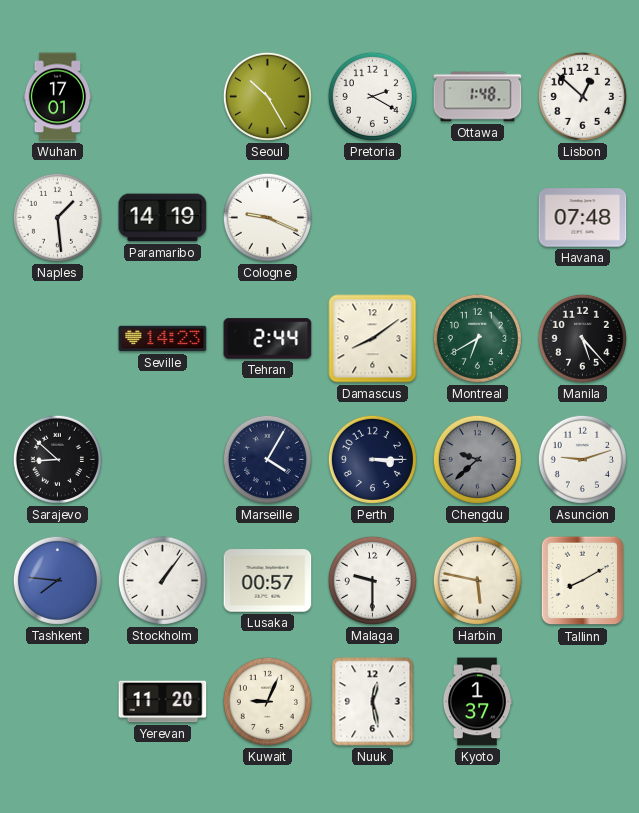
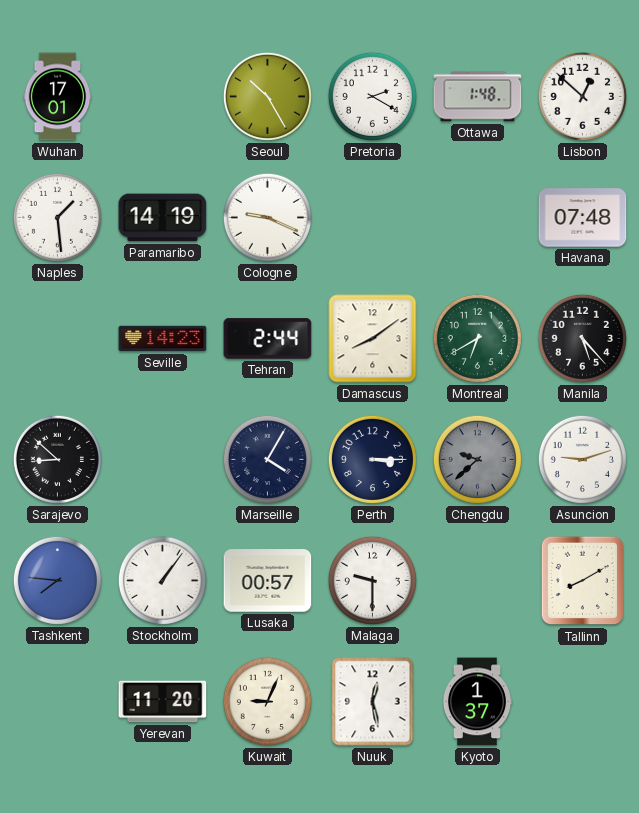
Harbin: 5:47 -> none
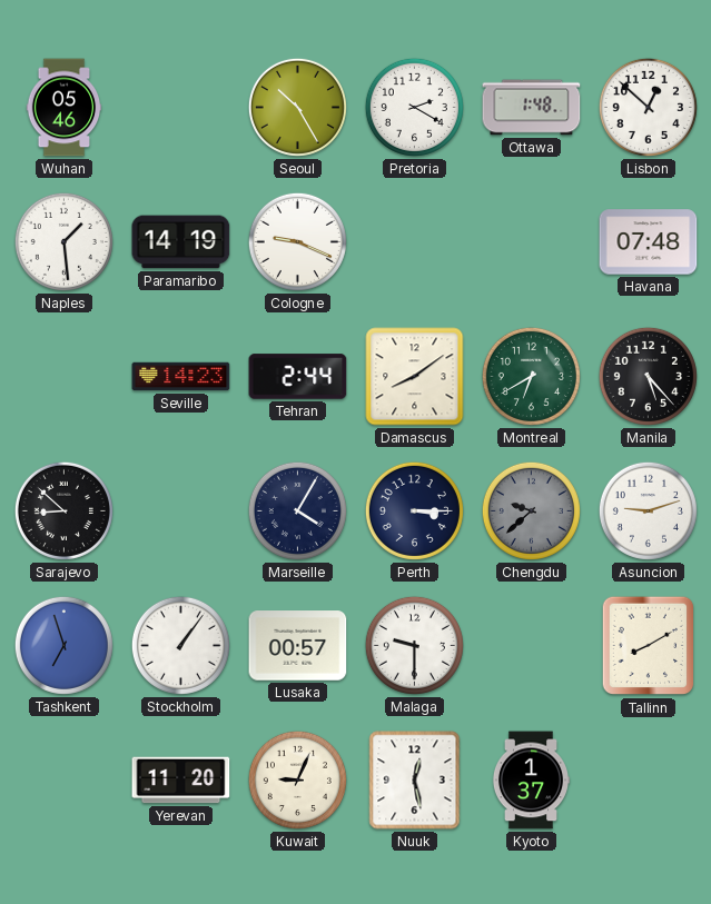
Wuhan: 17:01 -> 05:46
Tashkent: 7:46 -> 6:57
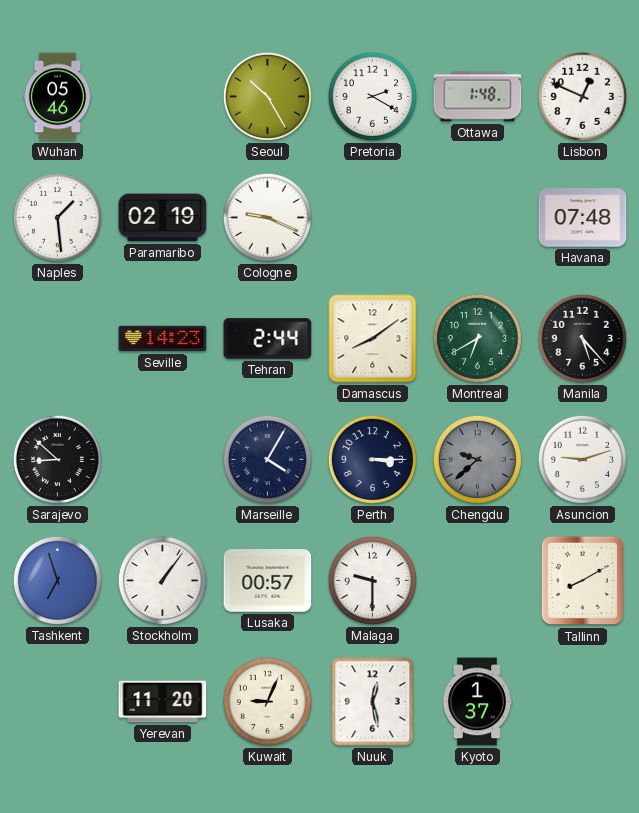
Lisbon: 12:52 -> 12:49
Paramaribo: 14:19 -> 02:19
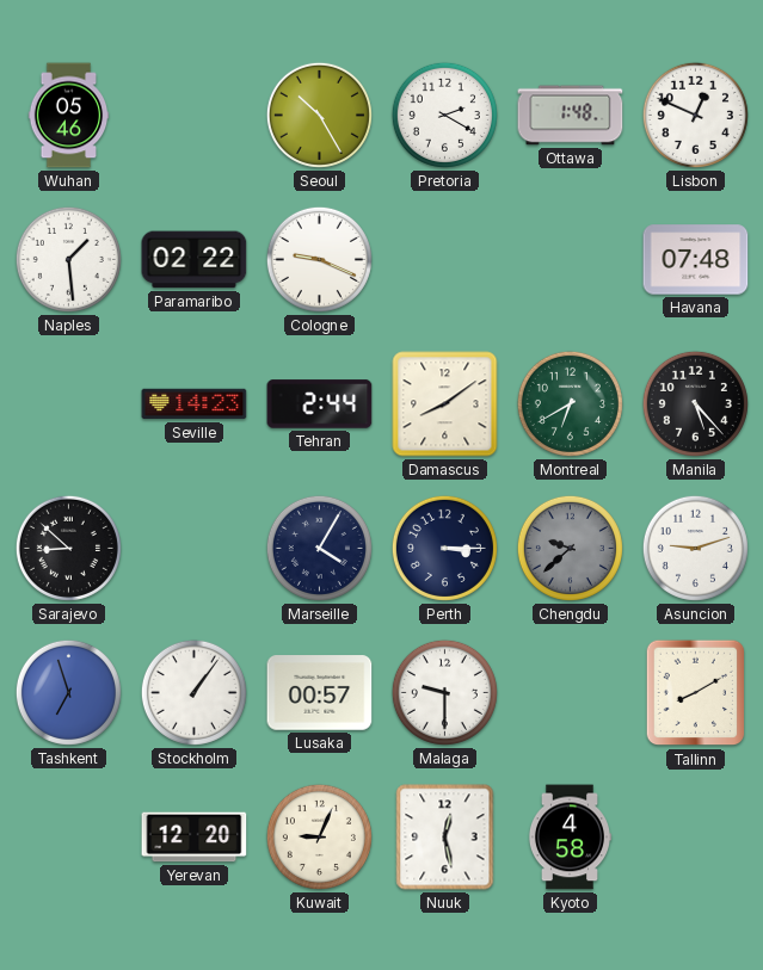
Paramaribo: 02:19 -> 02:22
Yerevan: 11:20 -> 12:20
Kyoto: 1:37 -> 4:58
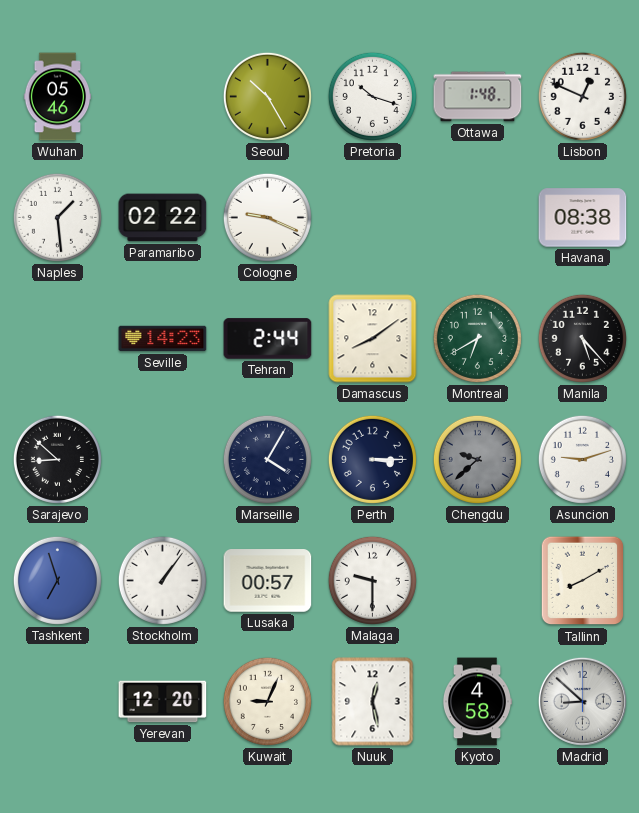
Pretoria: 2:20 -> 10:18
Havana: 07:48 -> 08:38
Madrid: none -> 8:52
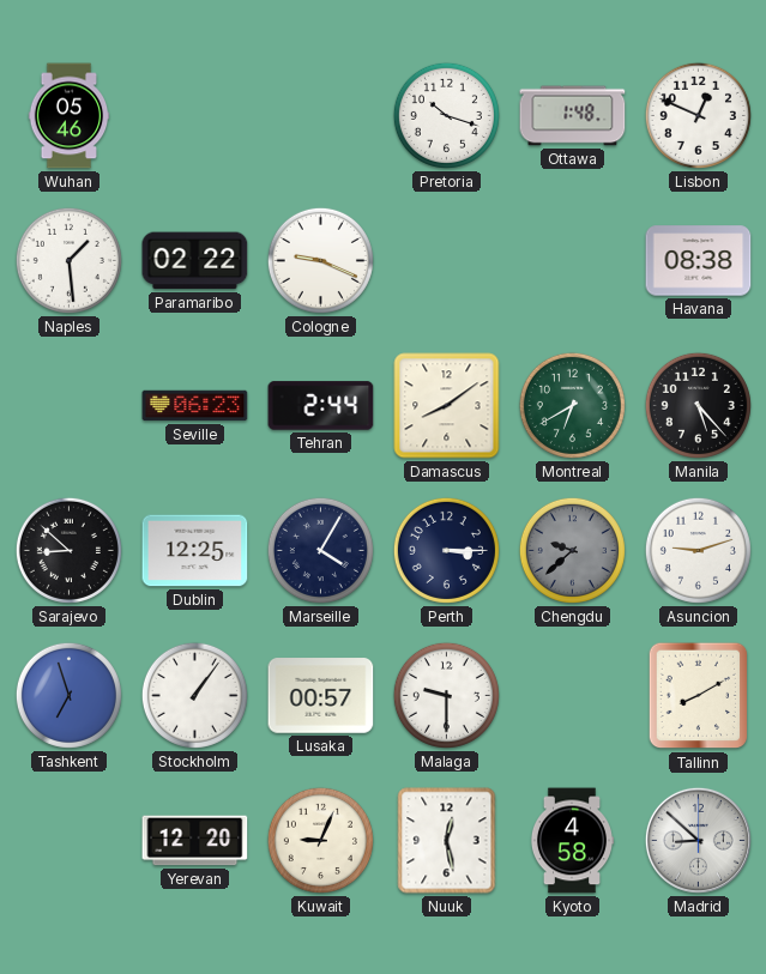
Seoul: 10:25 -> none
Seville: 14:23 -> 06:23
Dublin: none -> 12:25
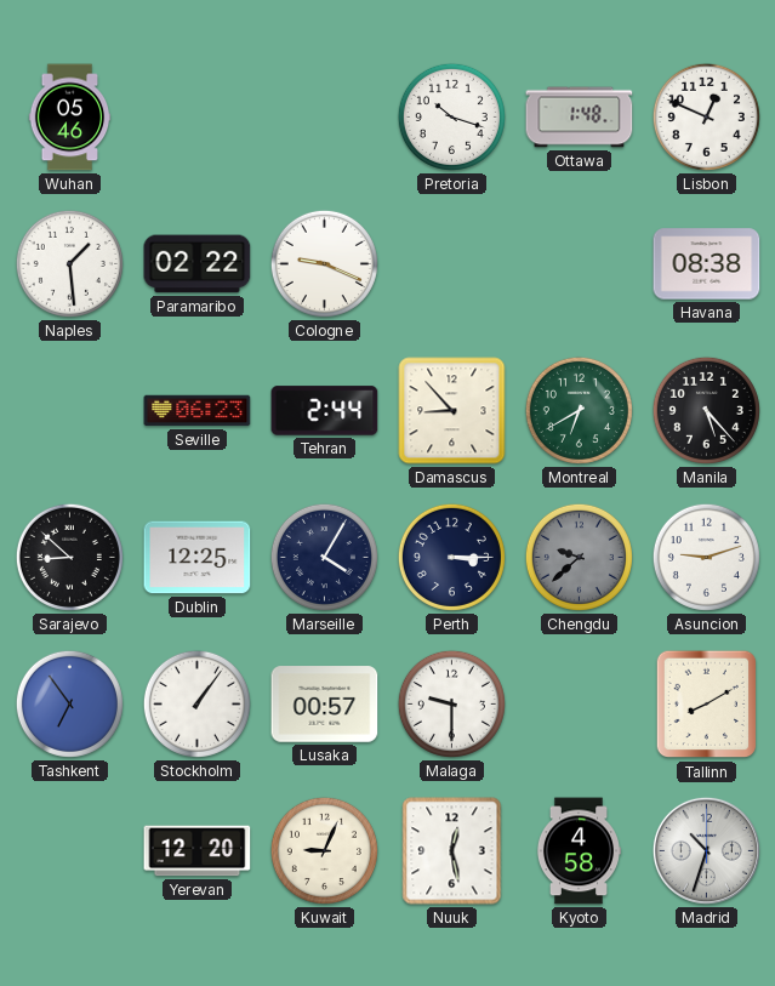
Damascus: 8:09 -> 8:53
Tashkent: 6:57 -> 6:54
Madrid: 8:52 -> 10:33
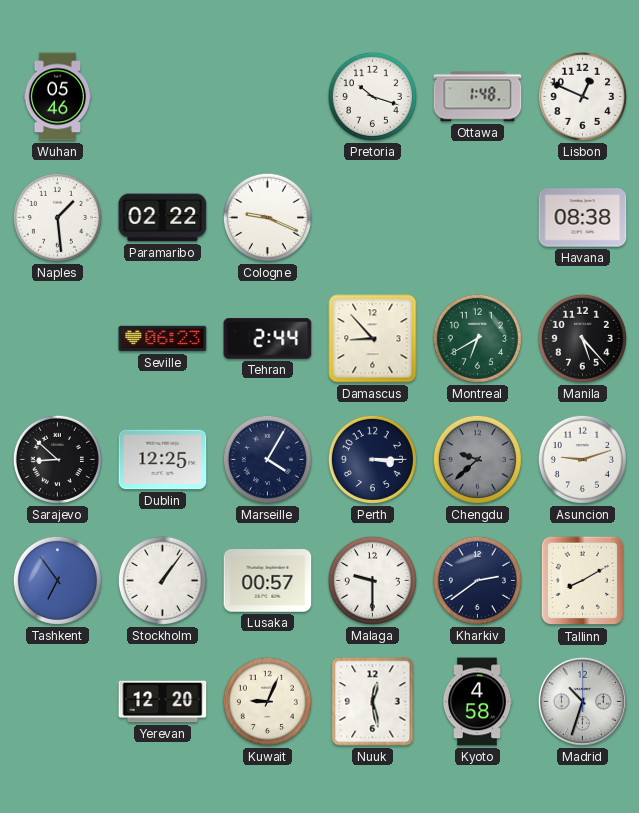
Kharkiv: none -> 2:39
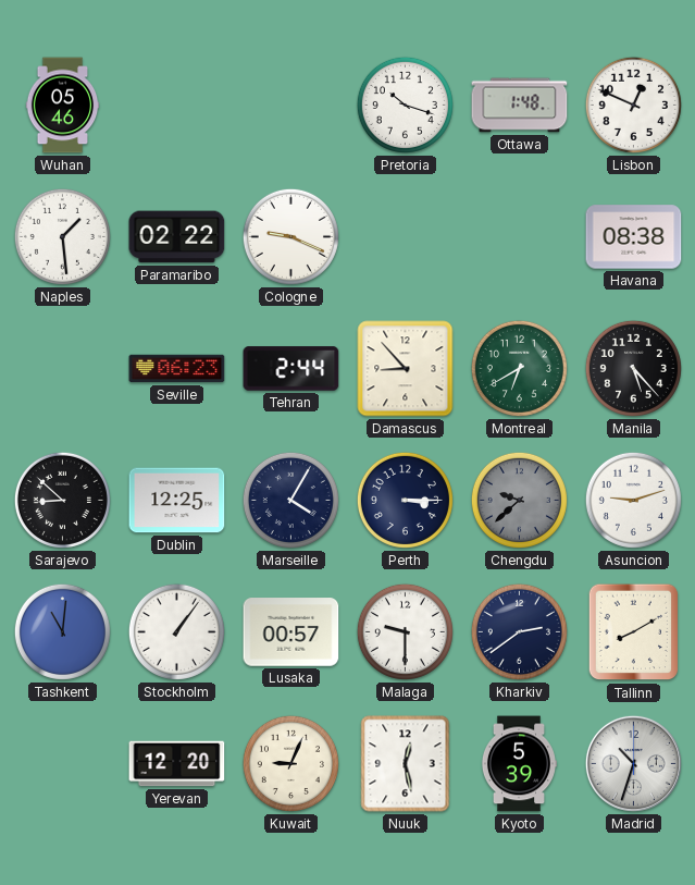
Tashkent: 6:54 -> 11:01
Kyoto: 4:58 -> 5:39
